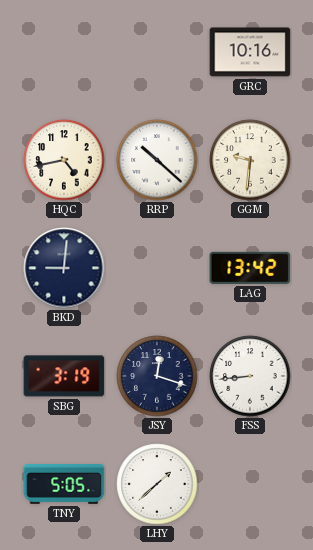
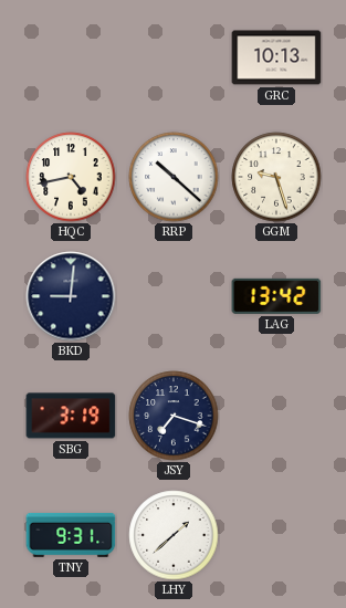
GRC: 10:16 -> 10:13
GGM: 9:31 -> 9:27
JSY: 12:18 -> 7:18
FSS: 8:44 -> none
TNY: 5:05 -> 9:31
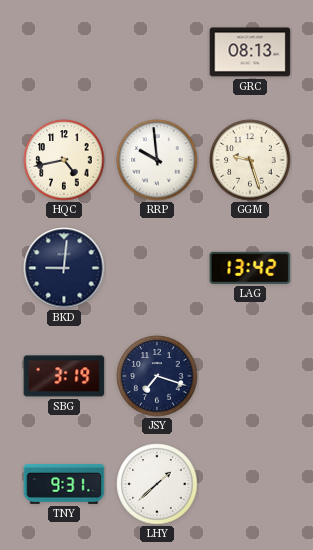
GRC: 10:13 -> 08:13
RRP: 10:22 -> 9:59
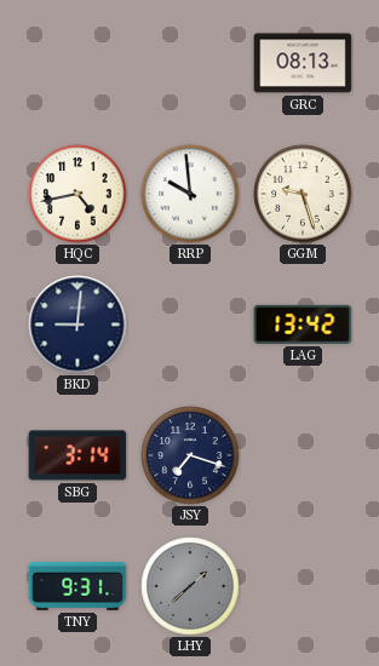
SBG: 3:19 -> 3:14
LHY dial: white -> grey
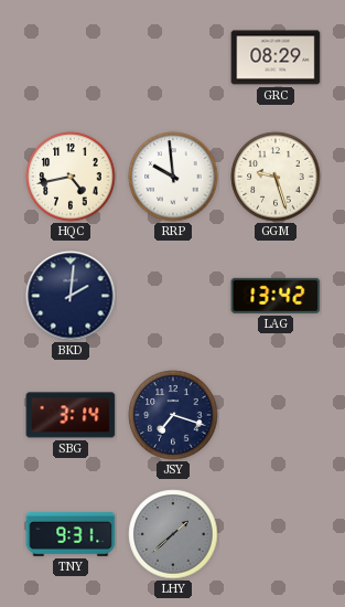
GRC: 08:13 -> 08:29
BKD: 9:01 -> 2:01
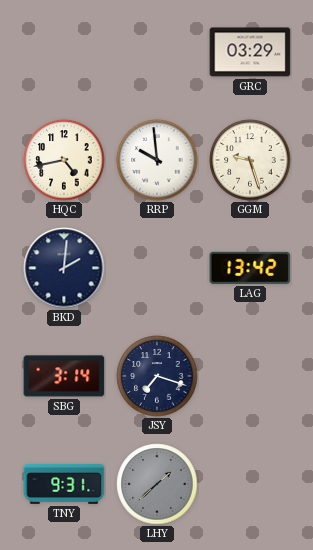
GRC: 08:29 -> 03:29
